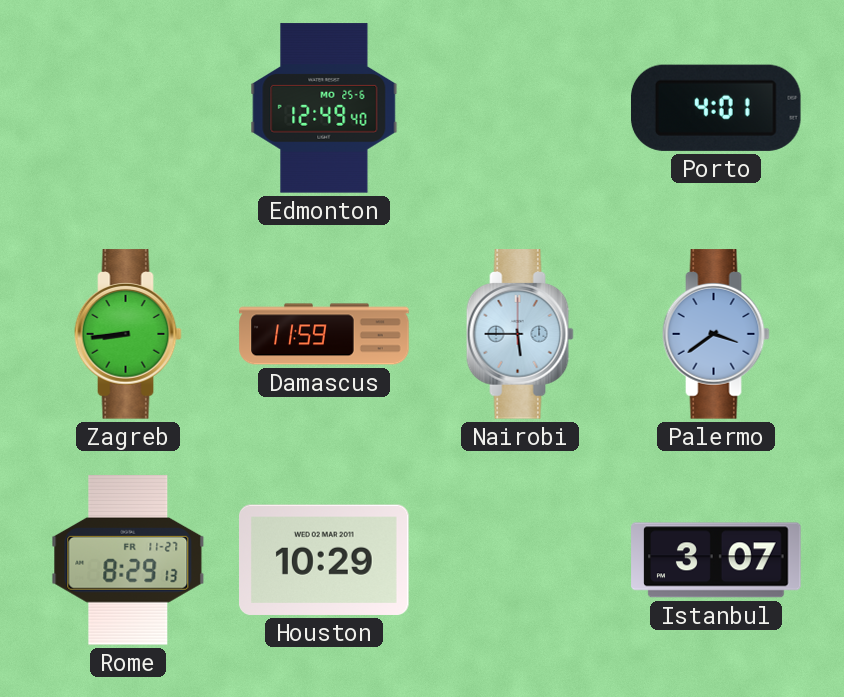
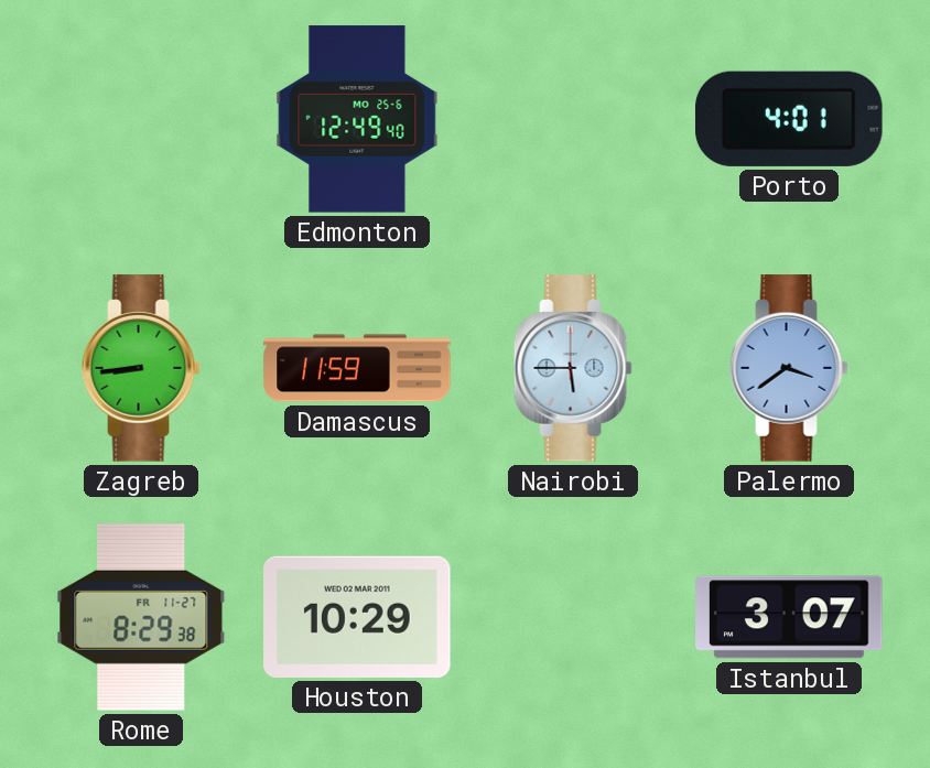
Rome: 8:29:13 -> 8:29:38
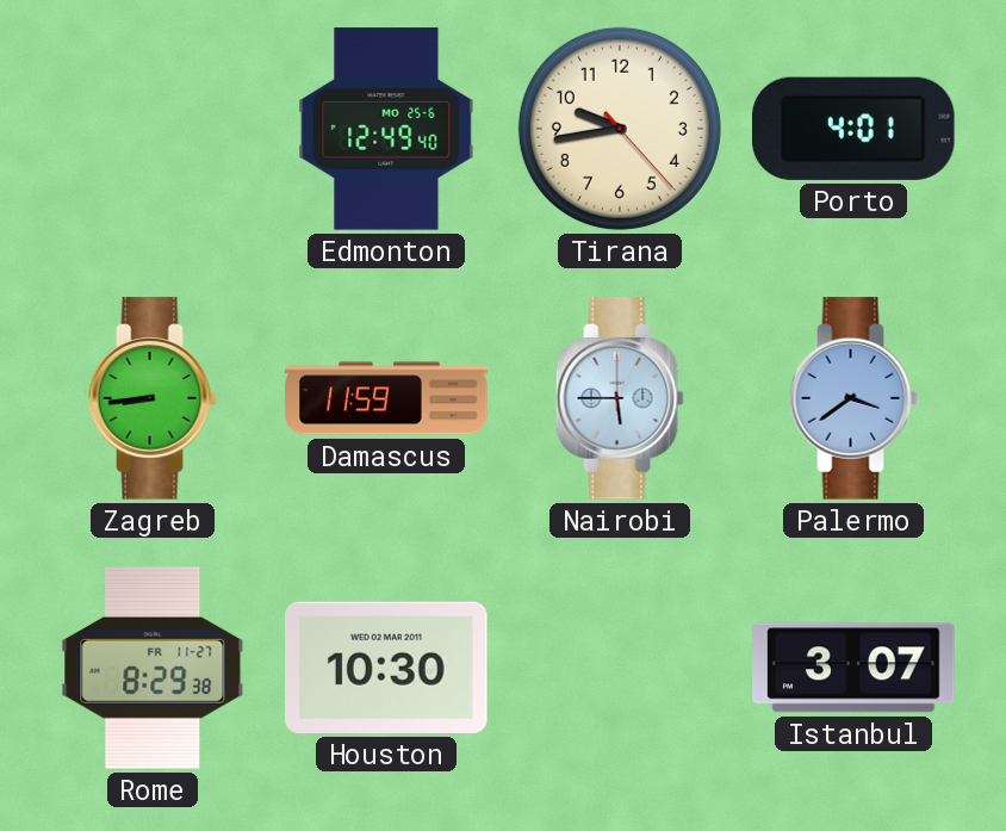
Tirana: none -> 9:43
Houston: 10:29 -> 10:30
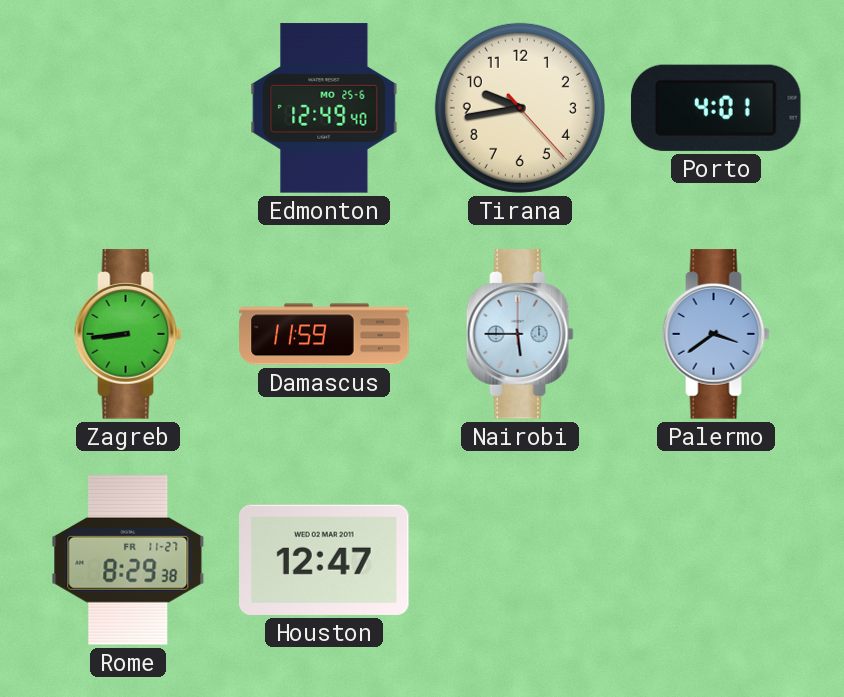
Houston: 10:30 -> 12:47
Istanbul: 3:07 -> none
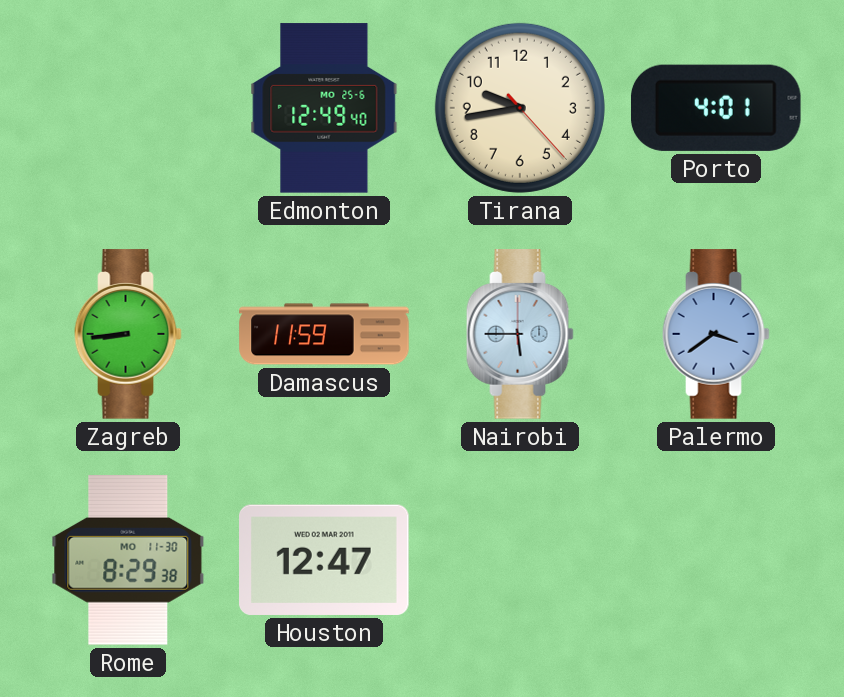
Rome date: FR 11-27 -> MO 11-30
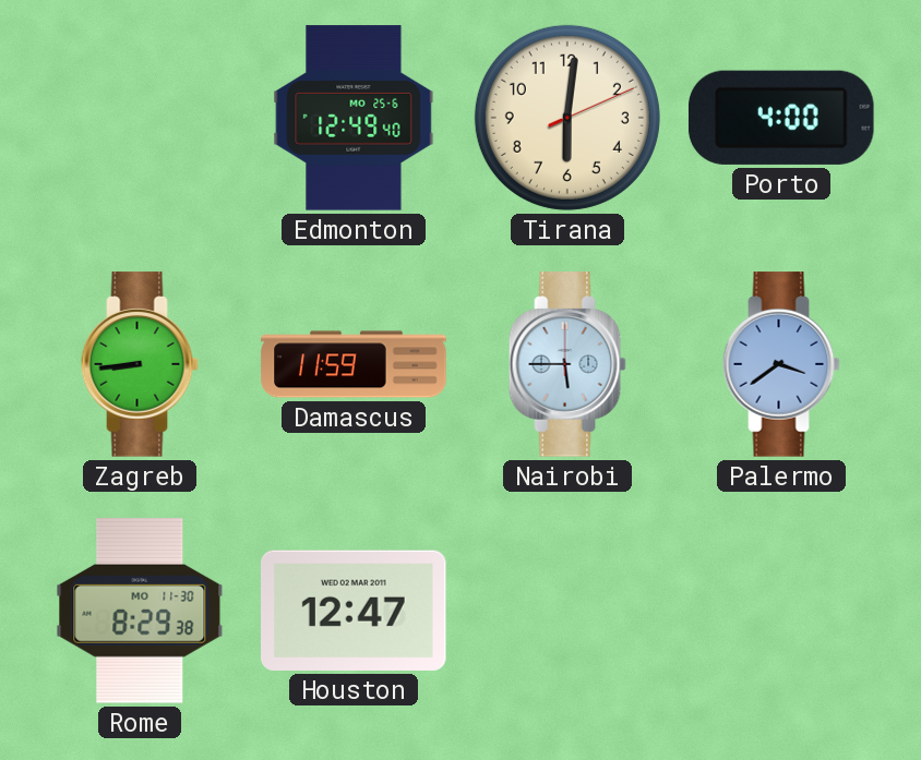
Tirana: 9:43 -> 6:01
Porto: 4:01 -> 4:00
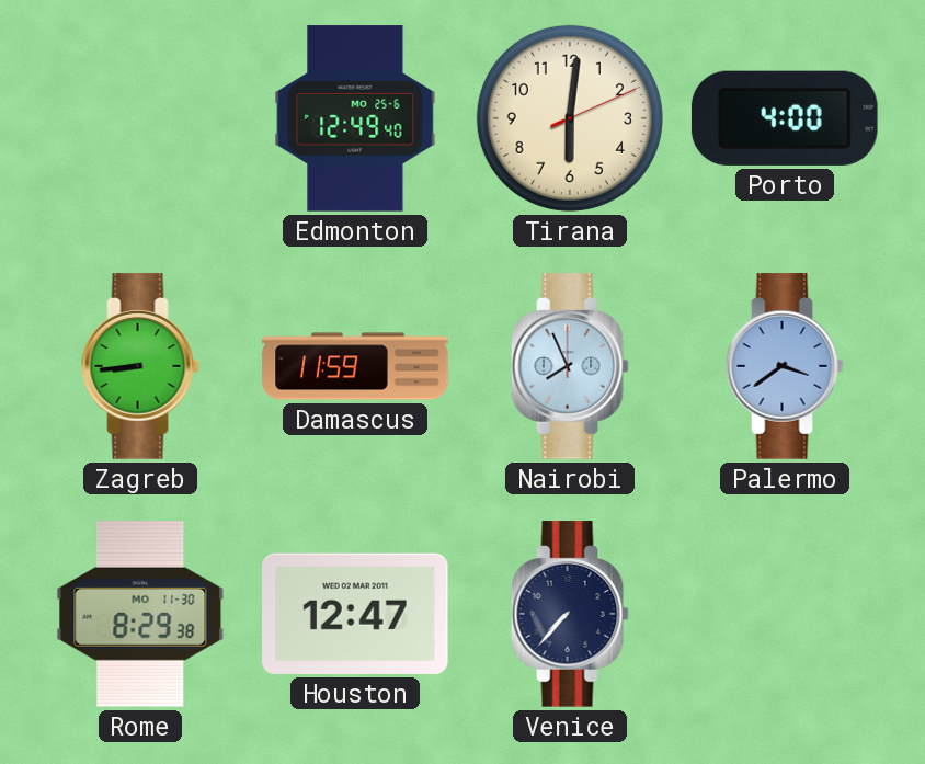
Nairobi: 5:45 -> 7:56
Venice: none -> 7:37
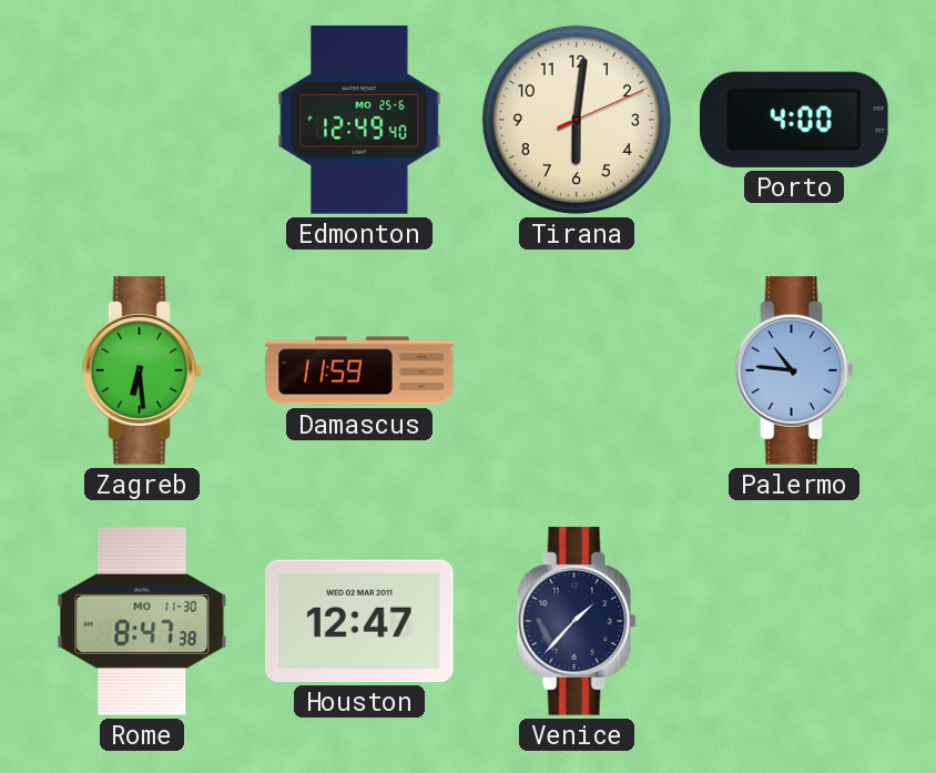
Zagreb: 8:44 -> 6:29
Nairobi: 7:56 -> none
Palermo: 3:39 -> 10:46
Rome: 8:29 -> 8:47
Venice: 7:37 -> 1:37
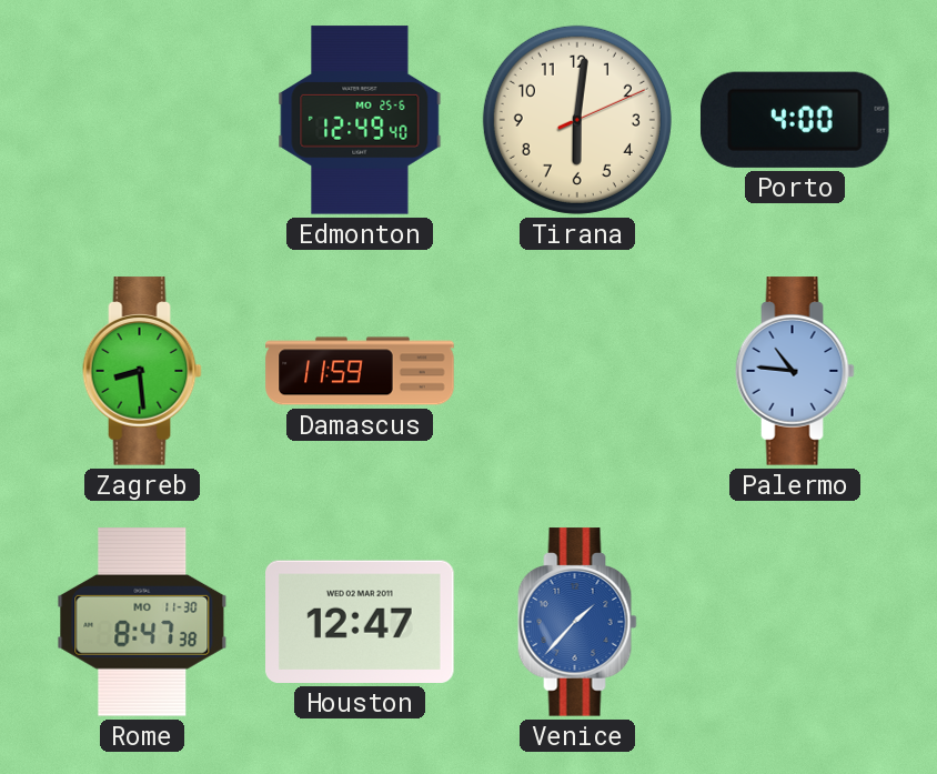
Zagreb: 6:29 -> 8:29
Venice dial: navy -> blue
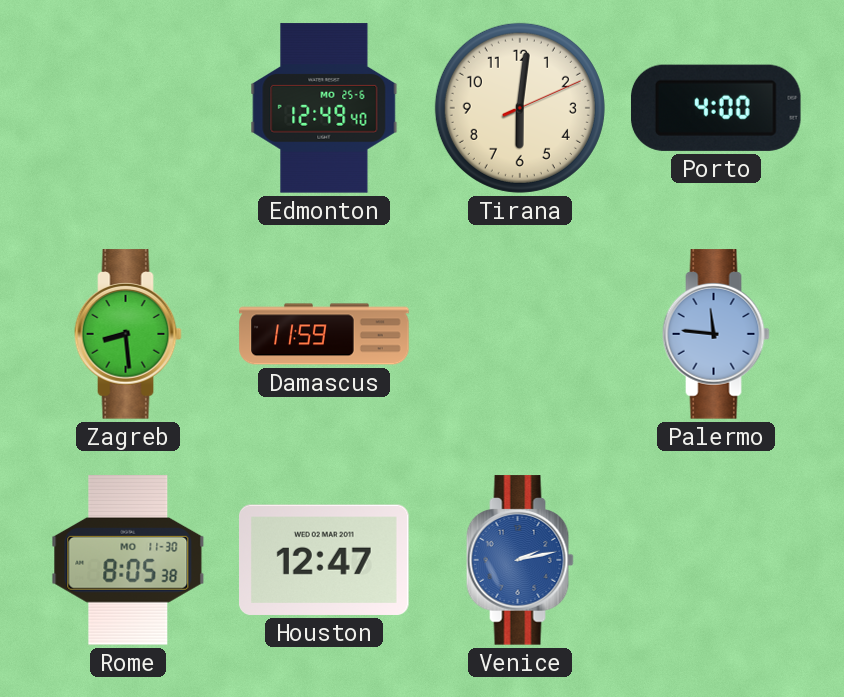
Palermo: 10:46 -> 11:46
Rome: 8:47 -> 8:05
Venice: 1:37 -> 2:13
